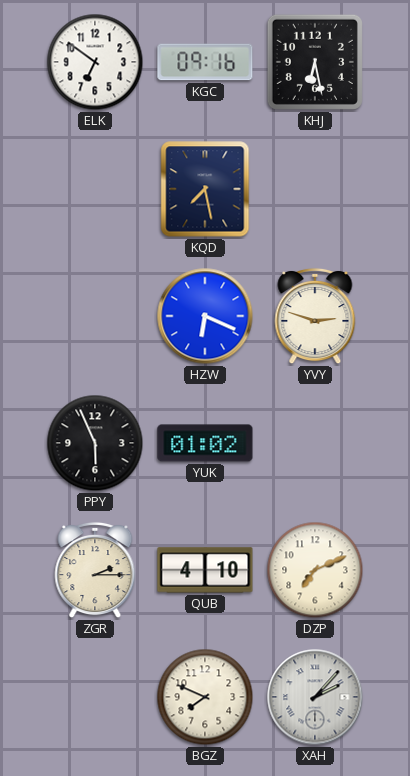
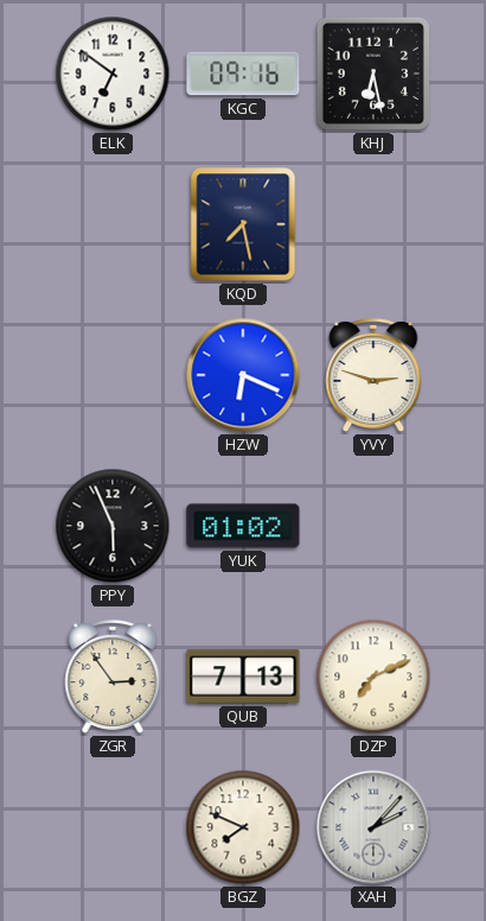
ZGR: 2:15 -> 2:54
QUB: 4:10 -> 7:13
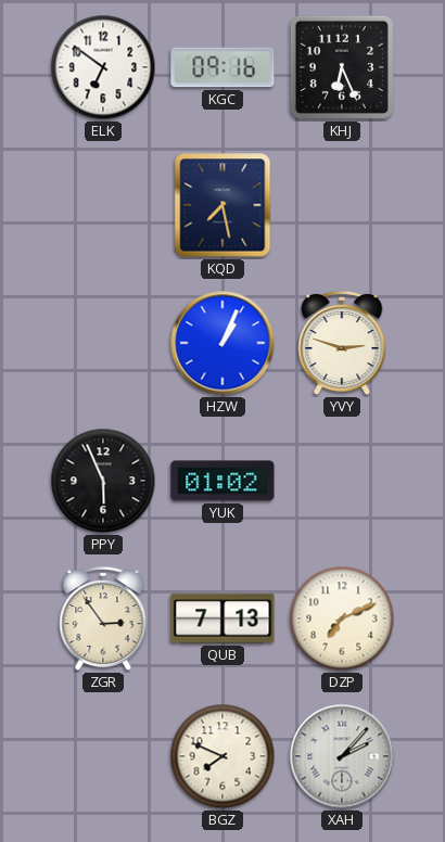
KHJ: 6:28 -> 6:26
HZW: 6:19 -> 1:04
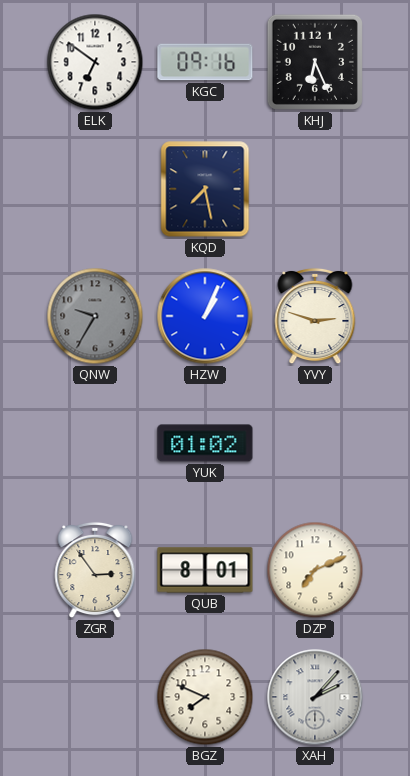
QNW: none -> 9:35
PPY: 5:56 -> none
QUB: 7:13 -> 8:01
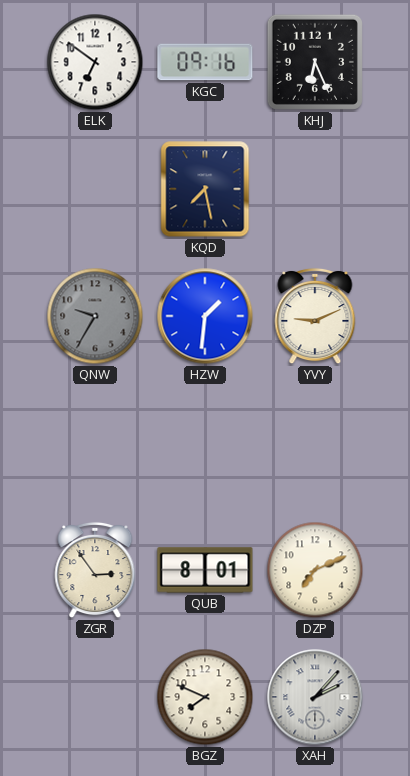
HZW: 1:04 -> 1:31
YVY: 2:48 -> 9:11
YUK: 01:02 -> none
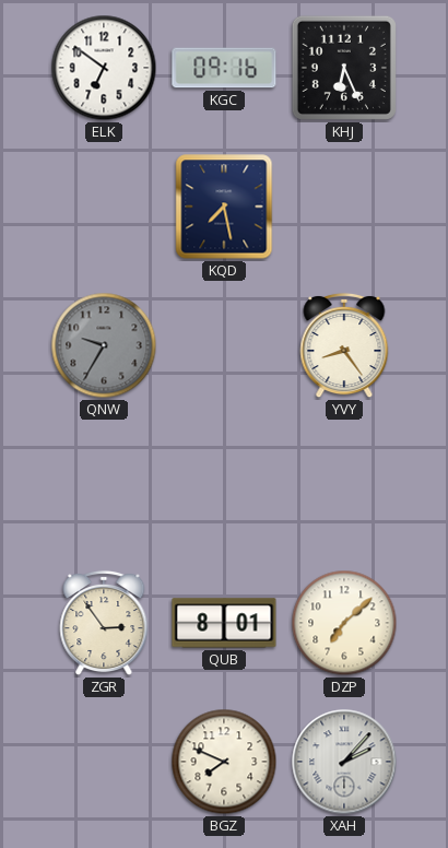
HZW: 1:31 -> none
YVY: 9:11 -> 8:24
DZP: 7:11 -> 7:08
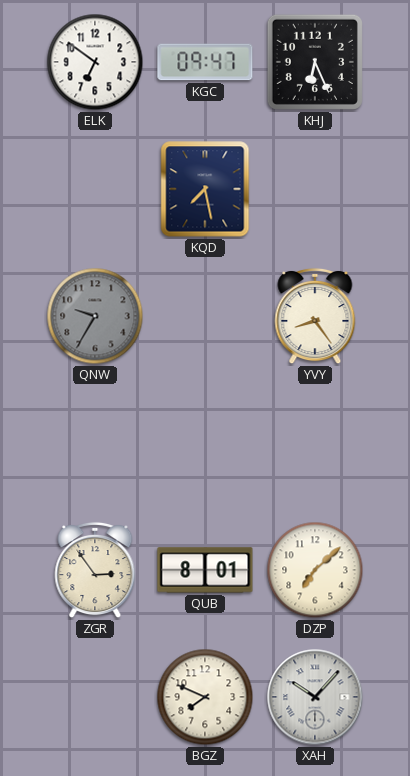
KGC: 09:16 -> 09:47
XAH: 2:07 -> 10:07
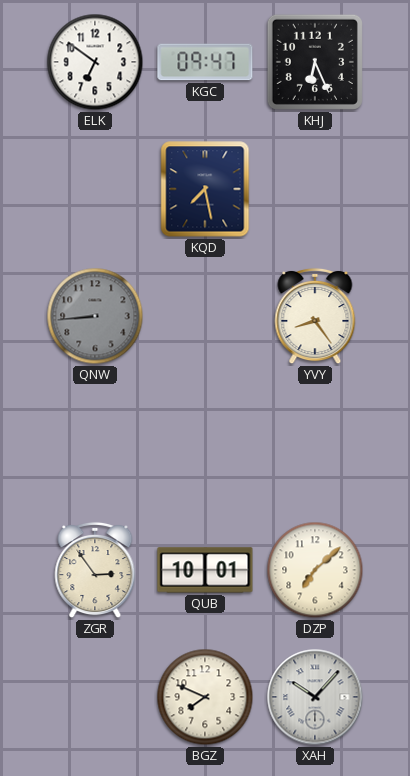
QNW: 9:35 -> 8:44
QUB: 8:01 -> 10:01
